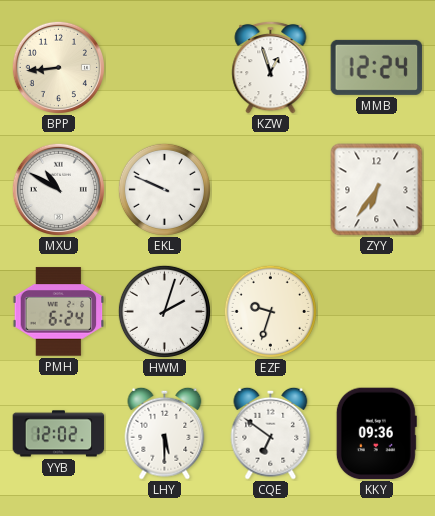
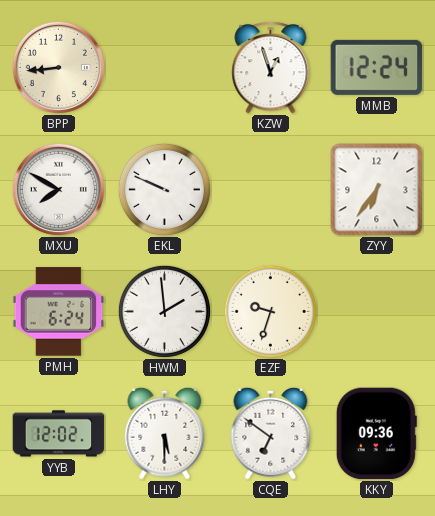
MXU: 10:50 -> 7:50
HWM: 2:03 -> 1:59
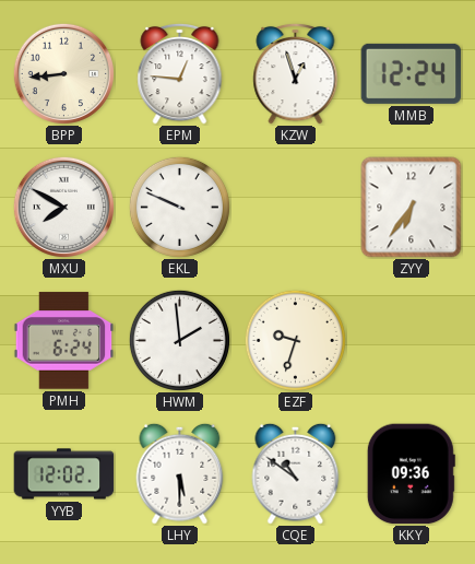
EPM: none -> 12:46
CQE: 6:51 -> 10:51
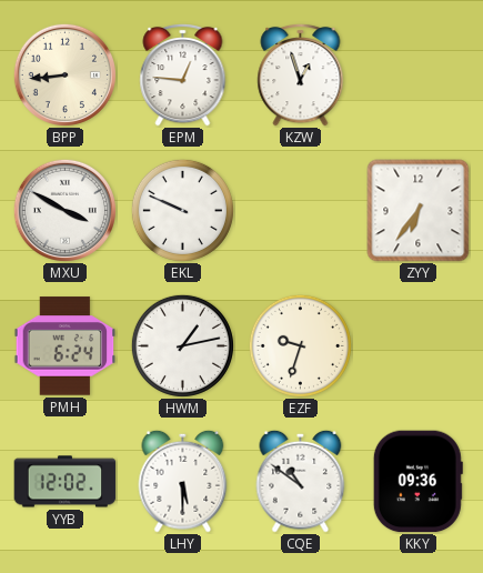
MMB: 12:24 -> none
MXU: 7:50 -> 3:50
HWM: 1:59 -> 1:13
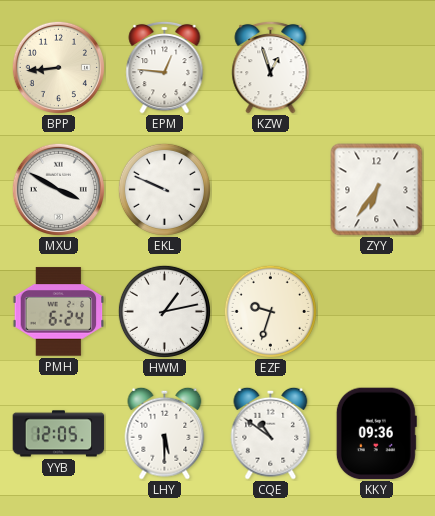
YYB: 12:02 -> 12:05
